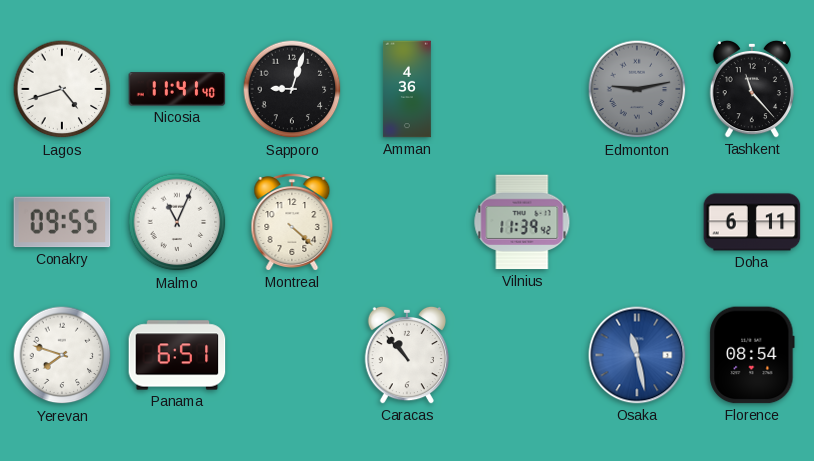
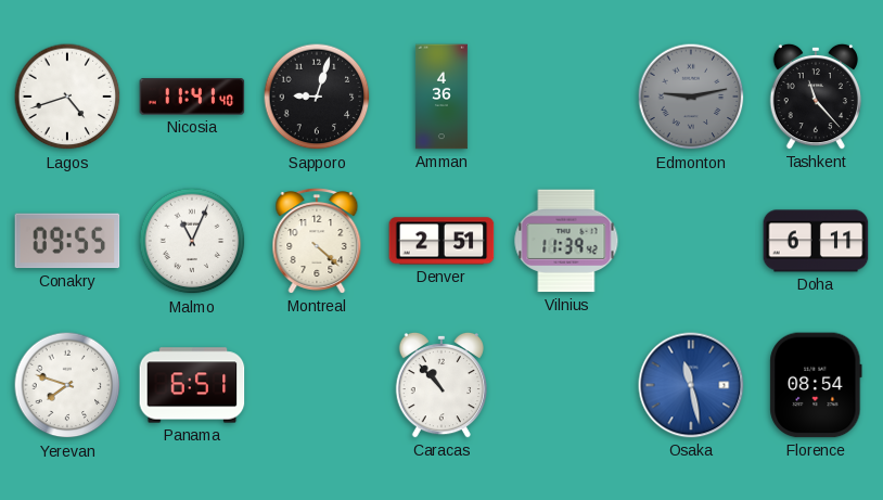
Denver: none -> 2:51
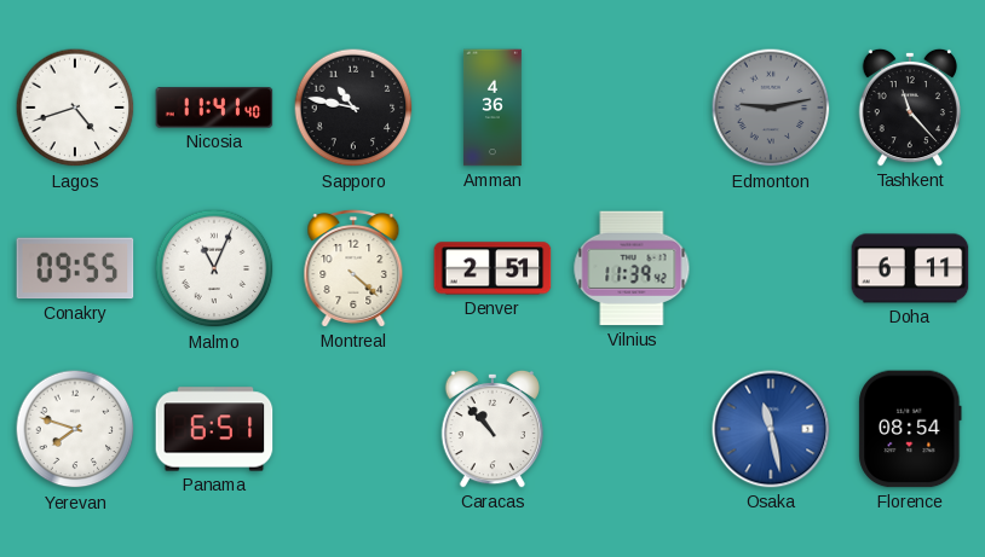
Sapporo: 9:03 -> 10:47
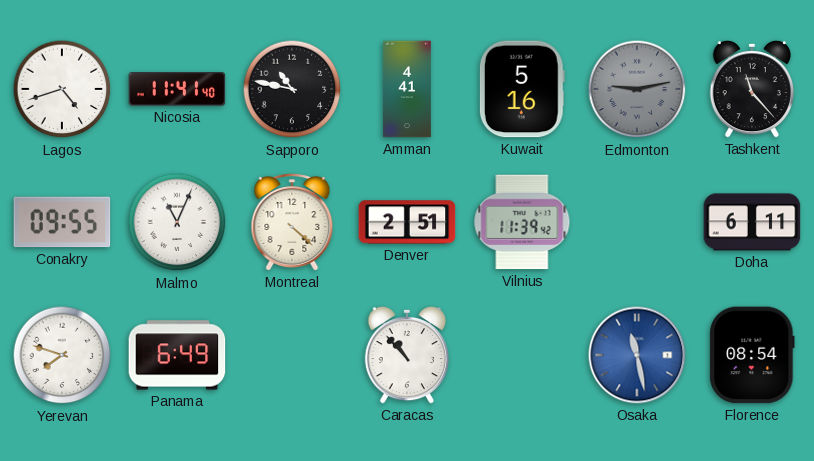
Amman: 4:36 -> 4:41
Kuwait: none -> 5:16
Panama: 6:51 -> 6:49
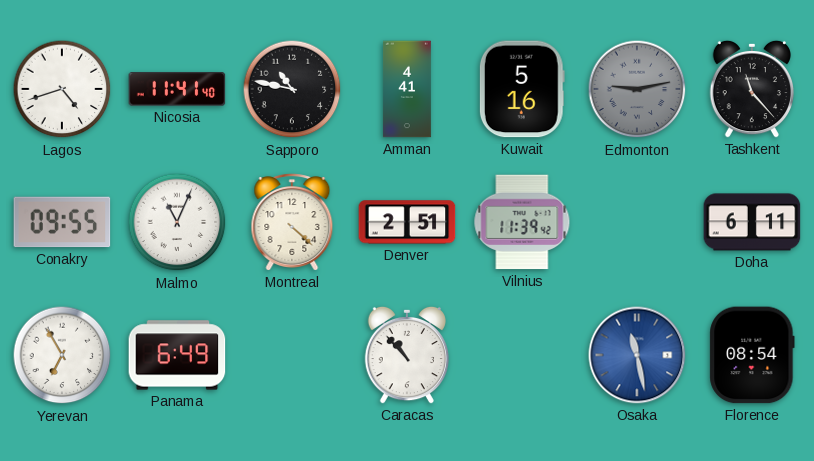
Yerevan: 7:48 -> 6:55
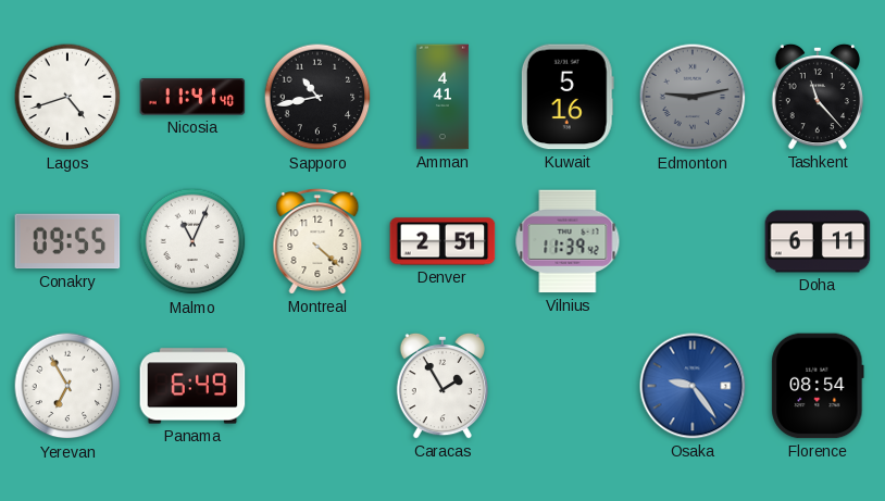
Sapporo: 10:47 -> 10:43
Caracas: 10:53 -> 1:55
Osaka: 11:28 -> 9:24
